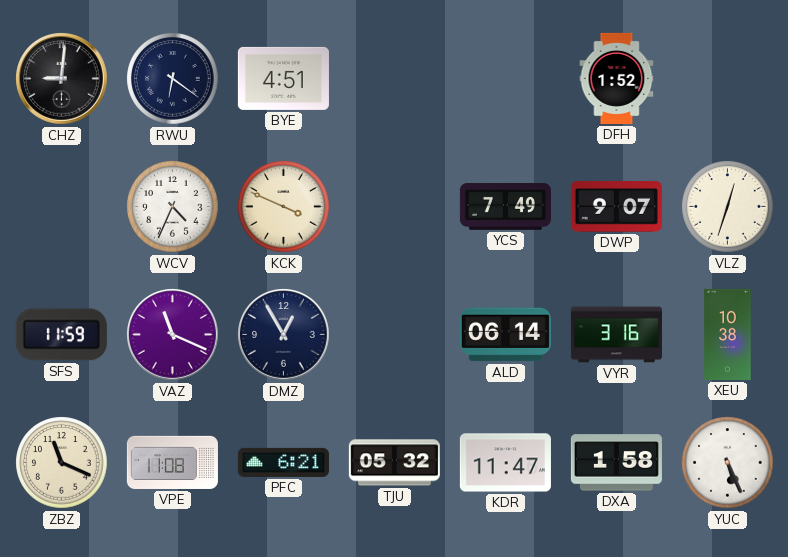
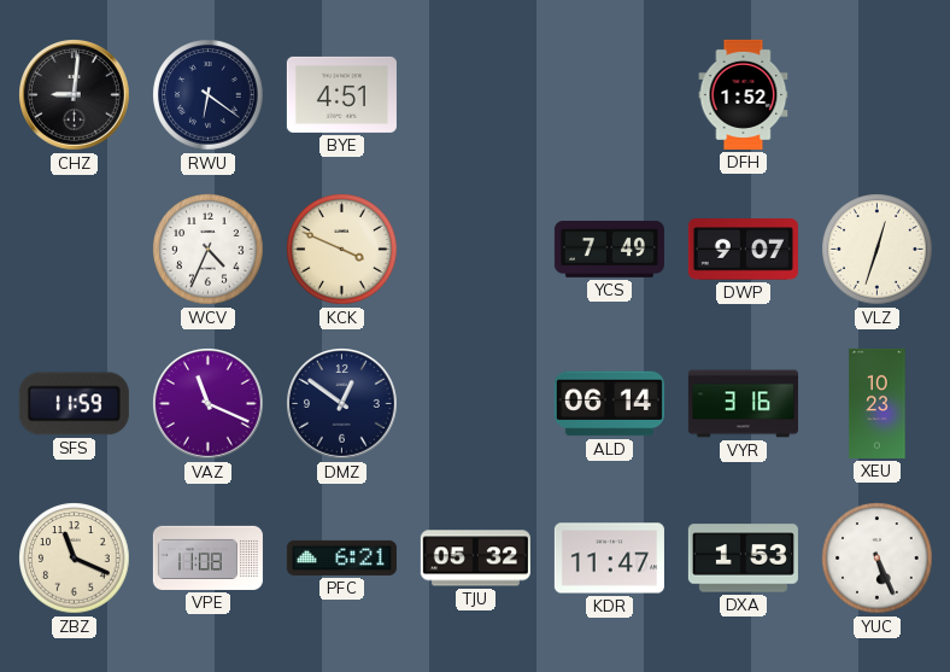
DMZ: 12:55 -> 12:51
XEU: 10:38 -> 10:23
DXA: 1:58 -> 1:53
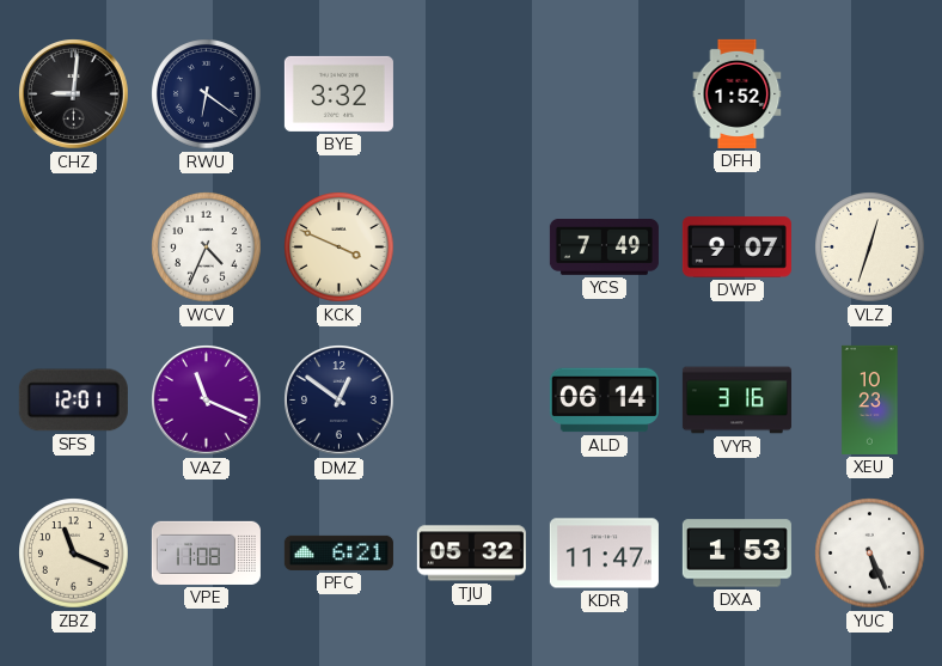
BYE: 4:51 -> 3:32
SFS: 11:59 -> 12:01
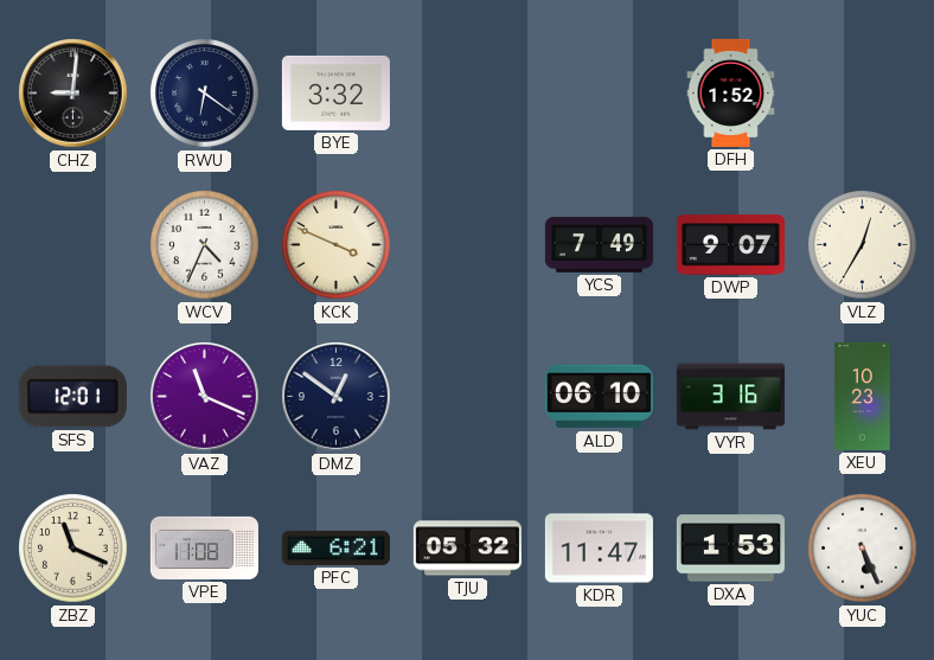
VLZ: 12:33 -> 12:35
ALD: 06:14 -> 06:10
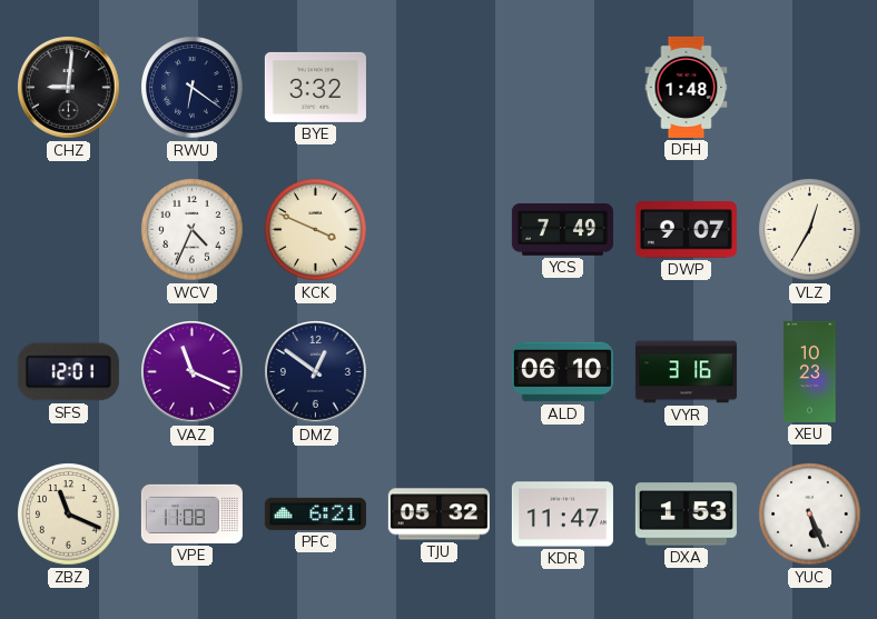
DFH: 1:52 -> 1:48
